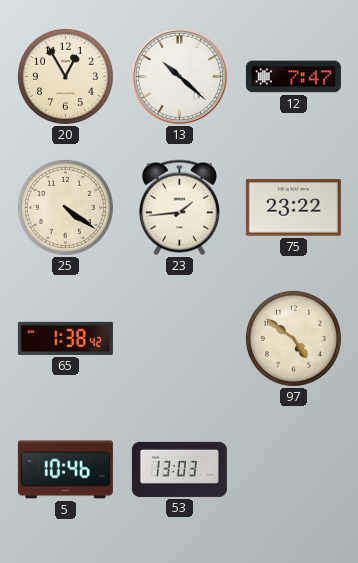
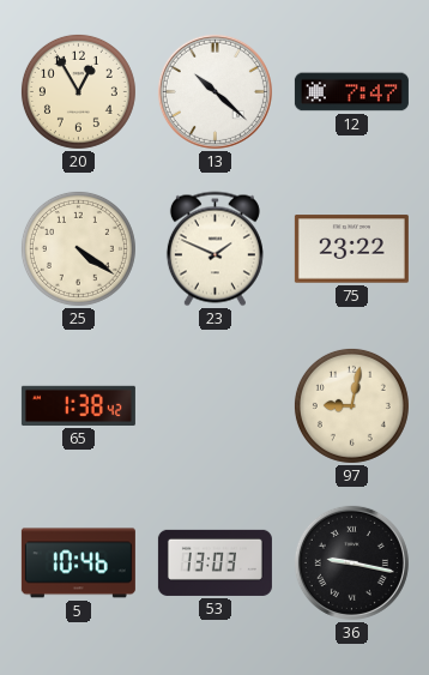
23: 1:44 -> 1:49
97: 4:51 -> 9:02
36: none -> 9:17
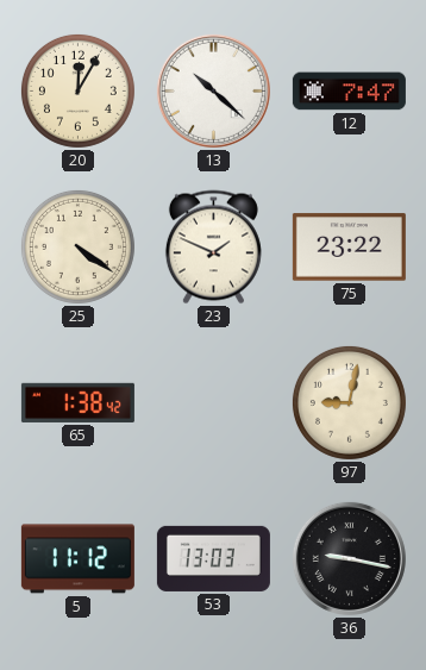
20: 12:55 -> 12:05
5: 10:46 -> 11:12
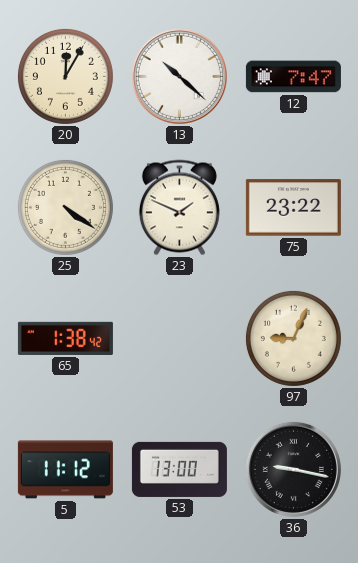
97: 9:02 -> 9:04
53: 13:03 -> 13:00
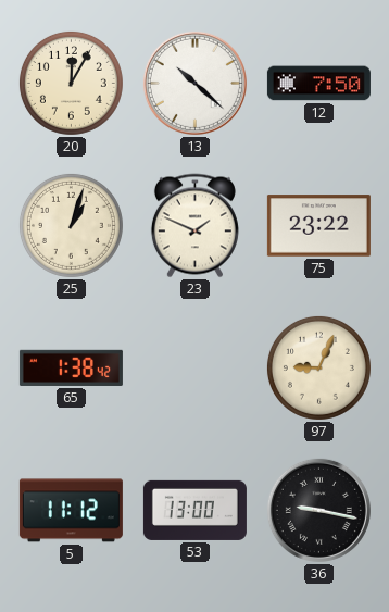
12: 7:47 -> 7:50
25: 4:21 -> 1:03
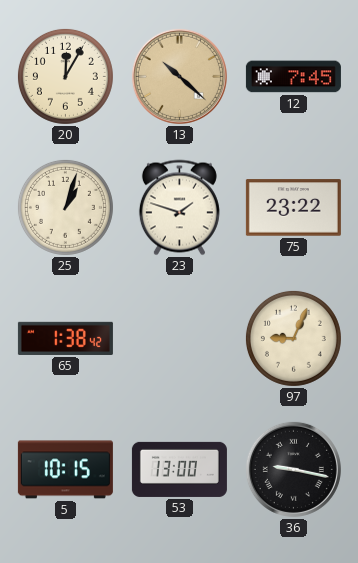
13 dial: white -> champagne
12: 7:50 -> 7:45
23: 1:49 -> 1:48
5: 11:12 -> 10:15
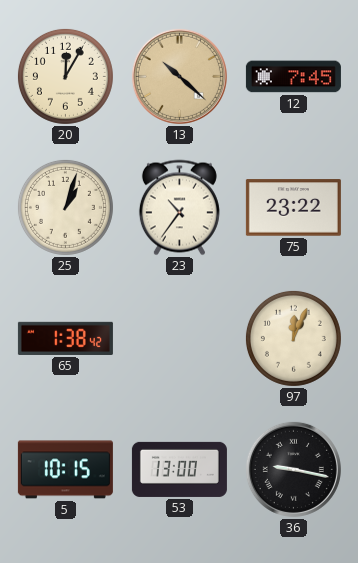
23: 1:48 -> 10:36
97: 9:04 -> 12:04
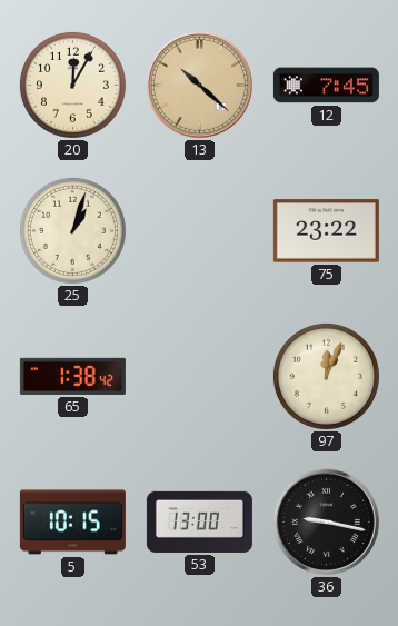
23: 10:36 -> none
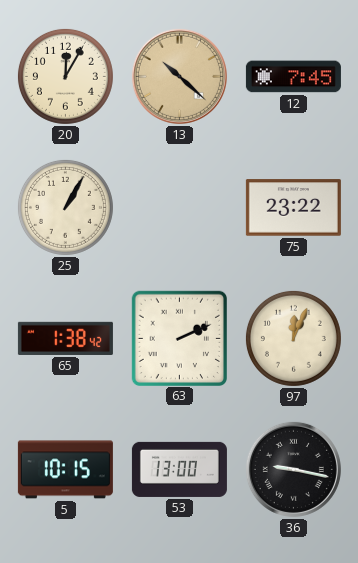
25: 1:03 -> 1:05
63: none -> 2:11
